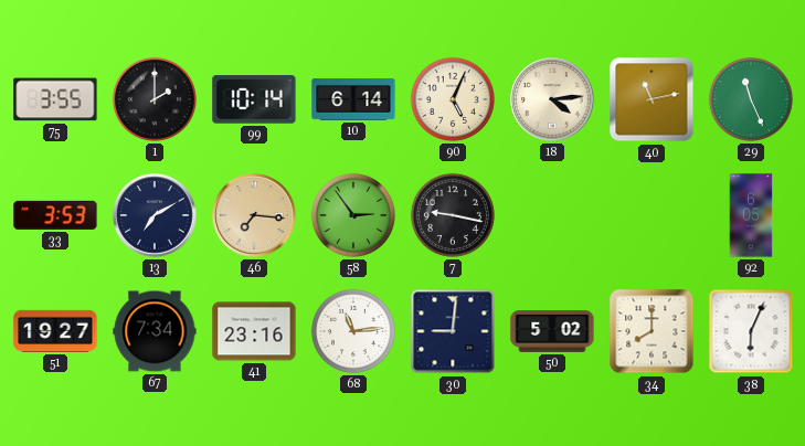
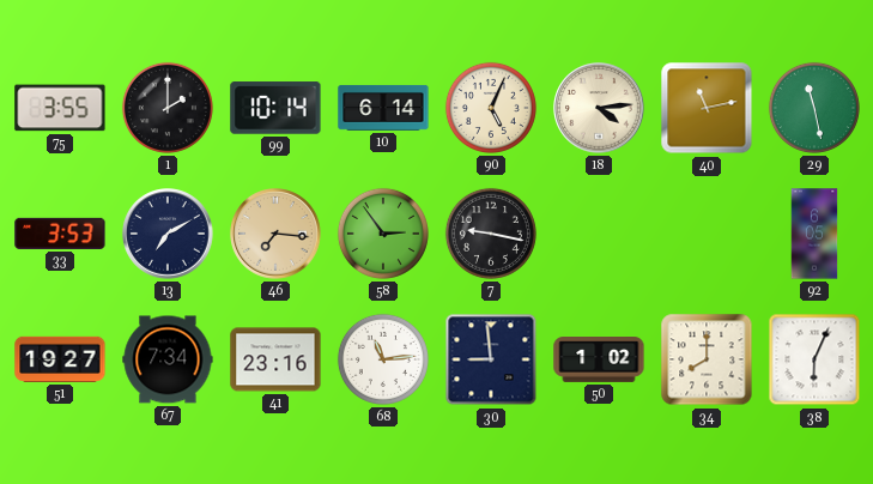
29: 11:26 -> 11:28
30: 9:01 -> 8:59
50: 5:02 -> 1:02
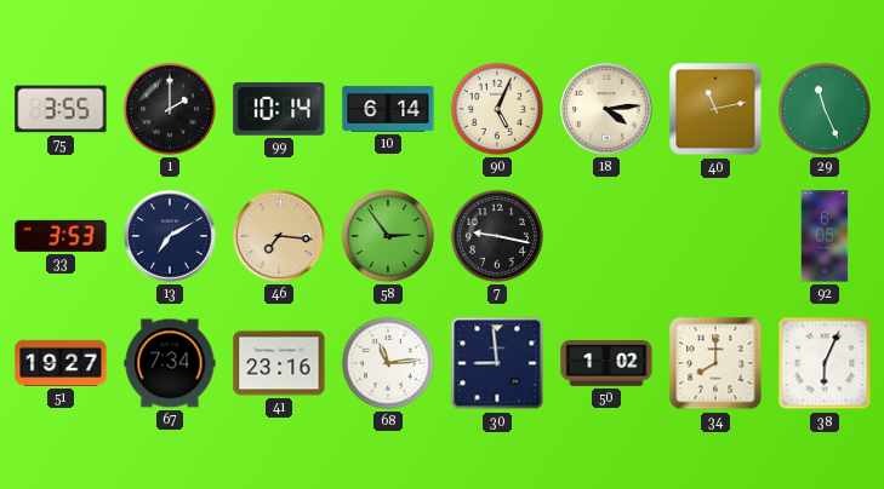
29: 11:28 -> 11:26
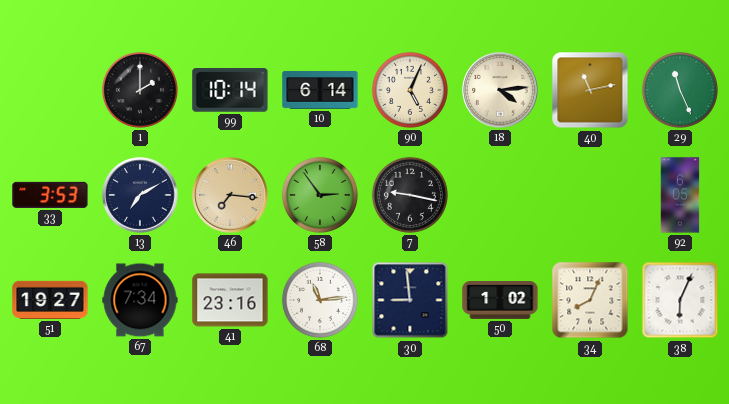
75: 3:55 -> none
34: 8:00 -> 8:04
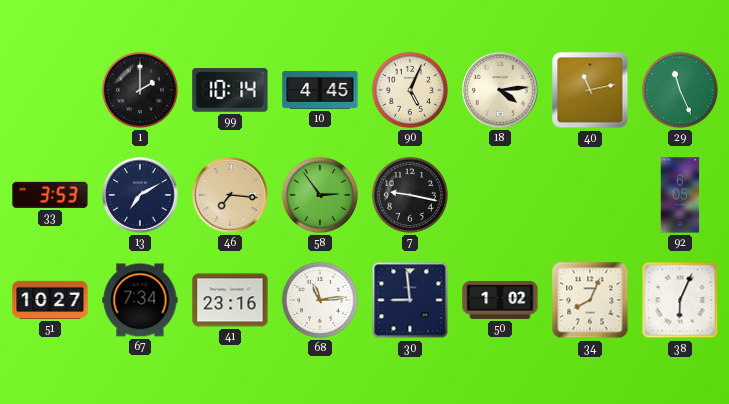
10: 6:14 -> 4:45
51: 19:27 -> 10:27
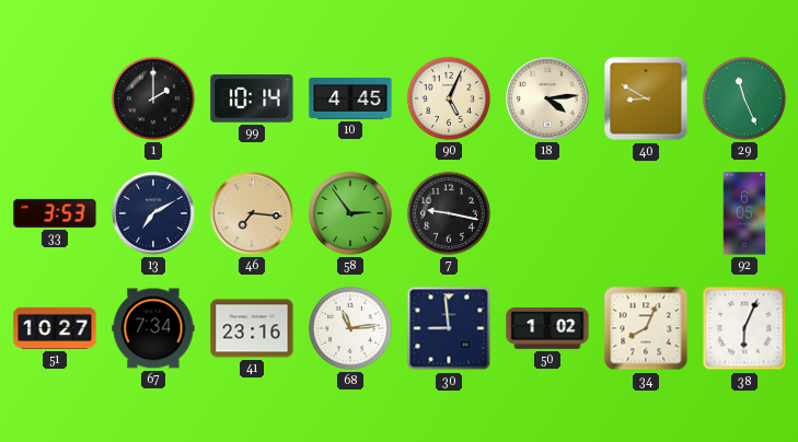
40: 11:13 -> 8:50
